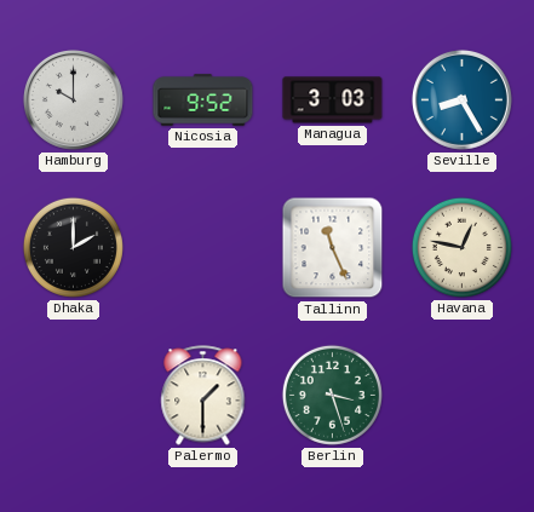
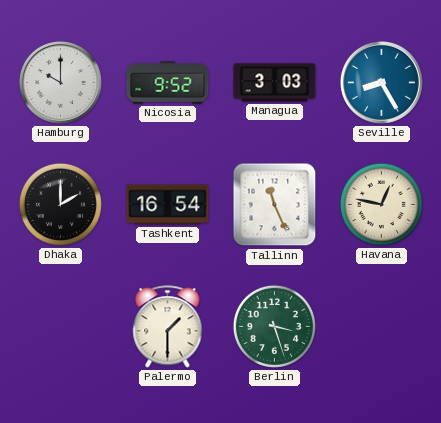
Tashkent: none -> 16:54
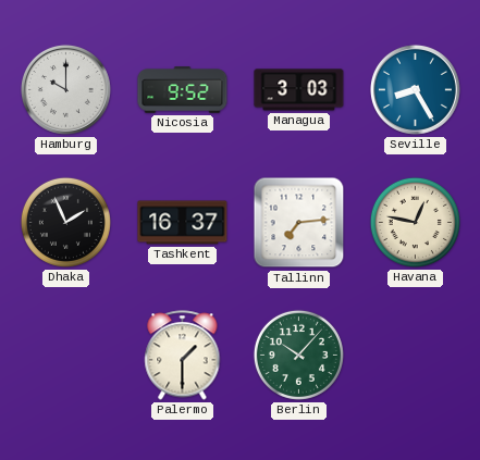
Dhaka: 2:00 -> 1:56
Tashkent: 16:54 -> 16:37
Tallinn: 11:26 -> 7:14
Berlin: 3:27 -> 10:07
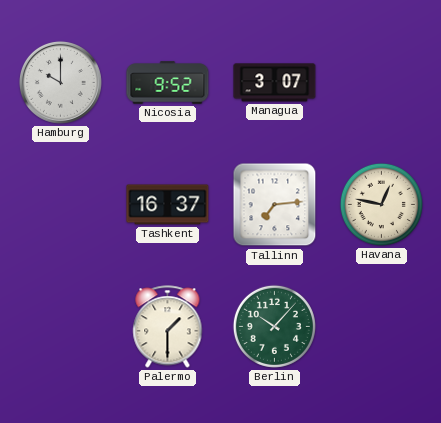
Managua: 3:03 -> 3:07
Seville: 8:25 -> none
Dhaka: 1:56 -> none
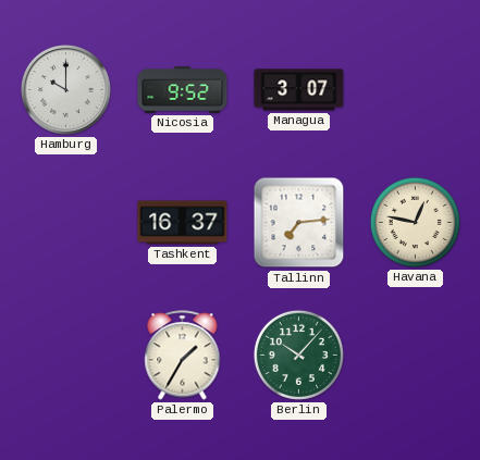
Palermo: 1:30 -> 1:35
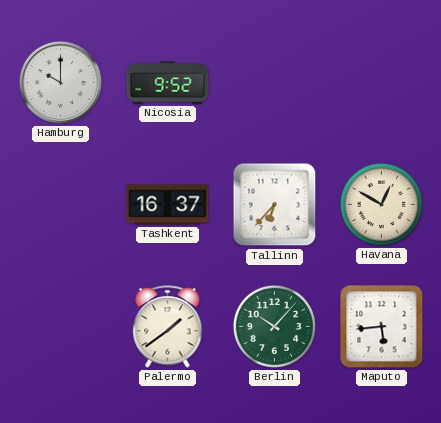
Managua: 3:07 -> none
Tallinn: 7:14 -> 6:37
Havana: 12:47 -> 12:50
Palermo: 1:35 -> 1:39
Maputo: none -> 5:44
